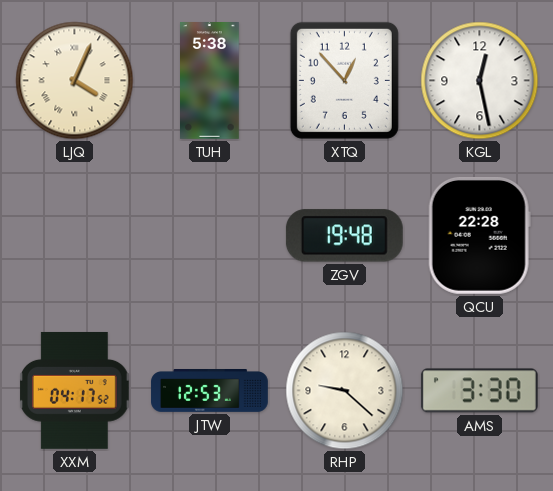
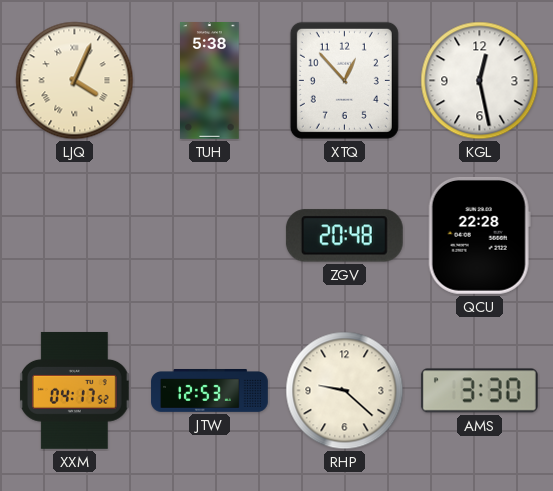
ZGV: 19:48 -> 20:48
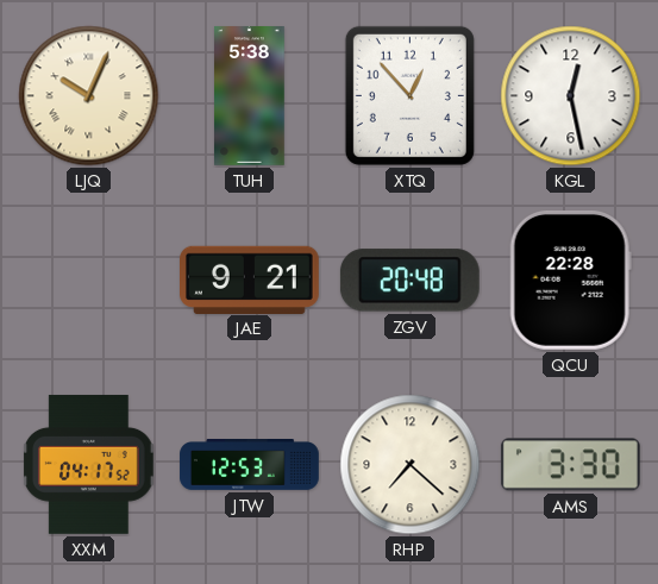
LJQ: 4:04 -> 10:04
JAE: none -> 9:21
RHP: 9:22 -> 7:22
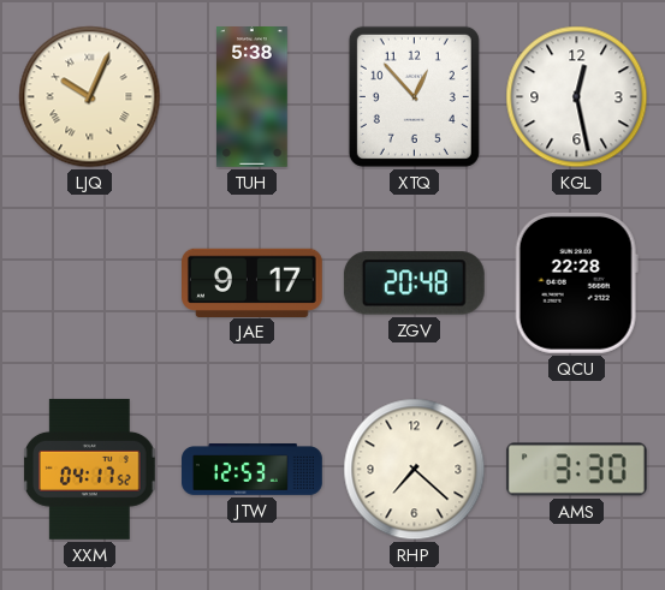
JAE: 9:21 -> 9:17
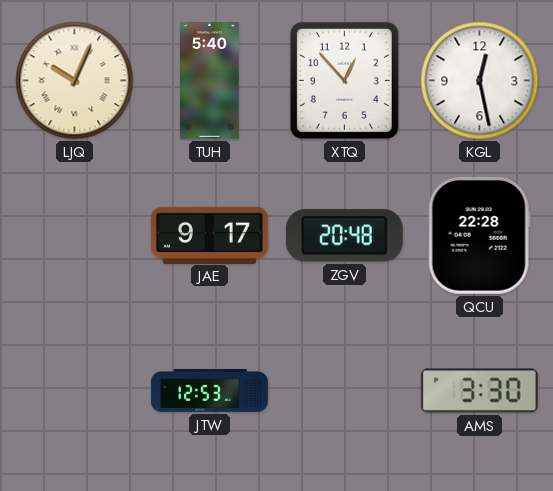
TUH: 5:38 -> 5:40
XXM: 04:17 -> none
RHP: 7:22 -> none
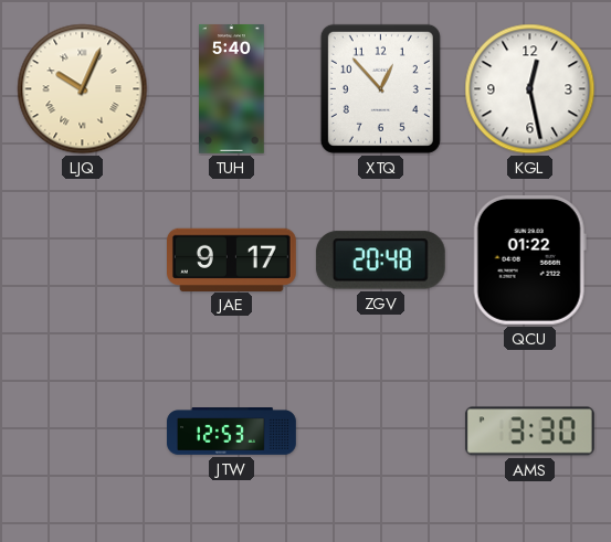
QCU: 22:28 -> 01:22
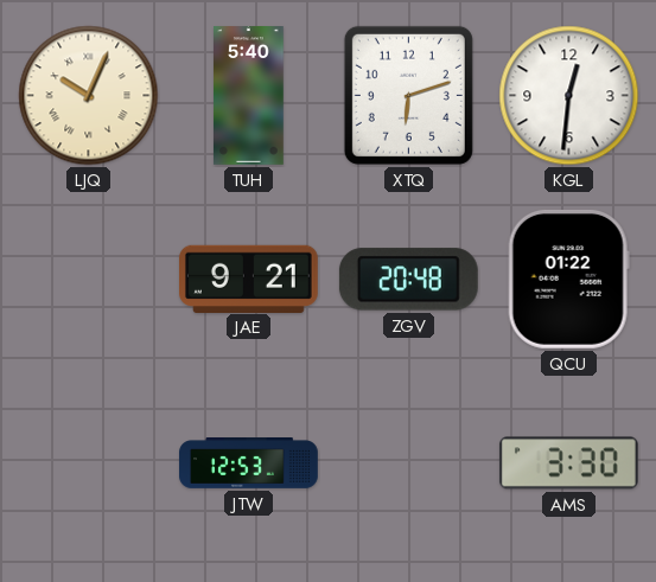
XTQ: 12:53 -> 6:12
KGL: 12:28 -> 12:31
JAE: 9:17 -> 9:21
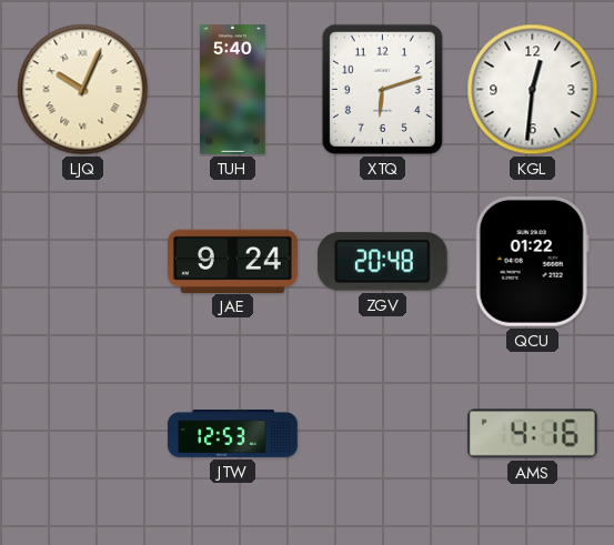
JAE: 9:21 -> 9:24
AMS: 3:30 -> 4:16
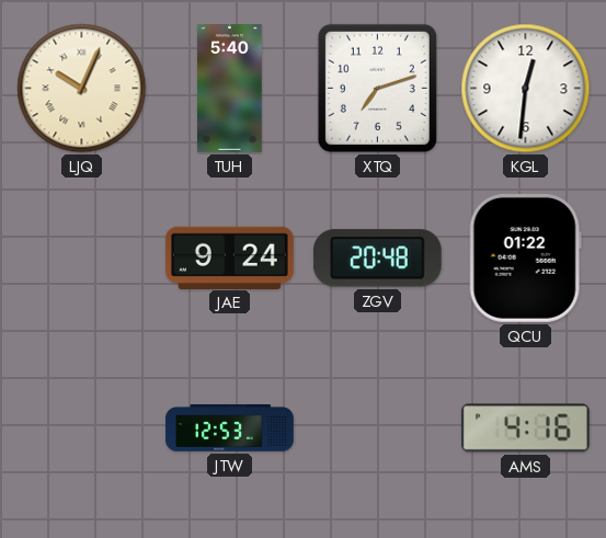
XTQ: 6:12 -> 7:12
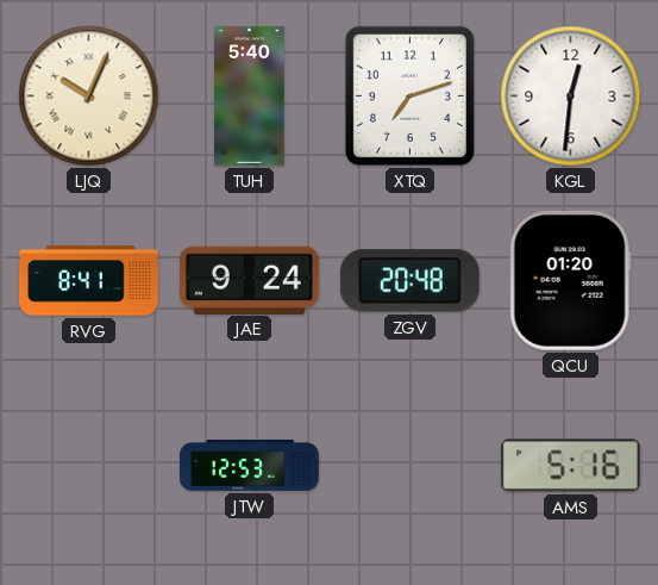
RVG: none -> 8:41
QCU: 01:22 -> 01:20
AMS: 4:16 -> 5:16
